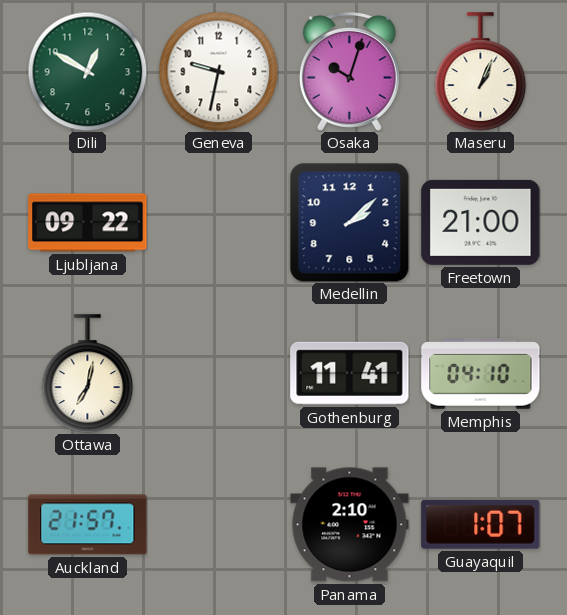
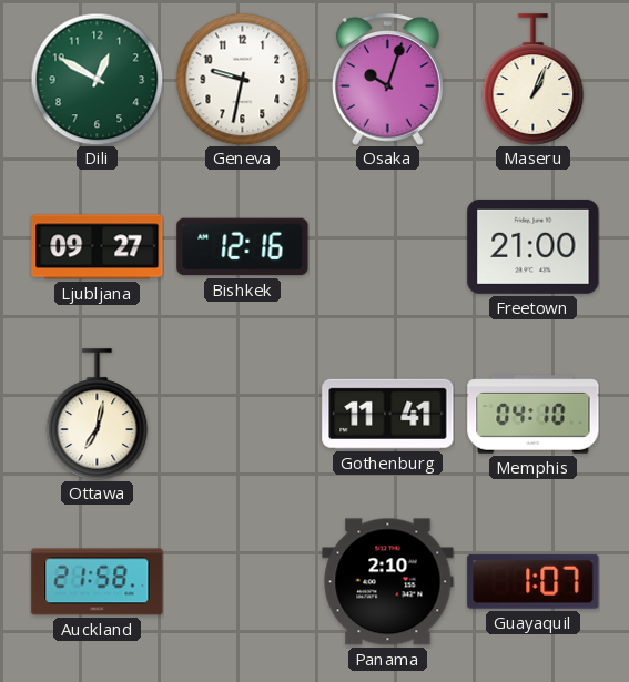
Ljubljana: 09:22 -> 09:27
Bishkek: none -> 12:16
Medellin: 2:08 -> none
Auckland: 21:57 -> 21:58
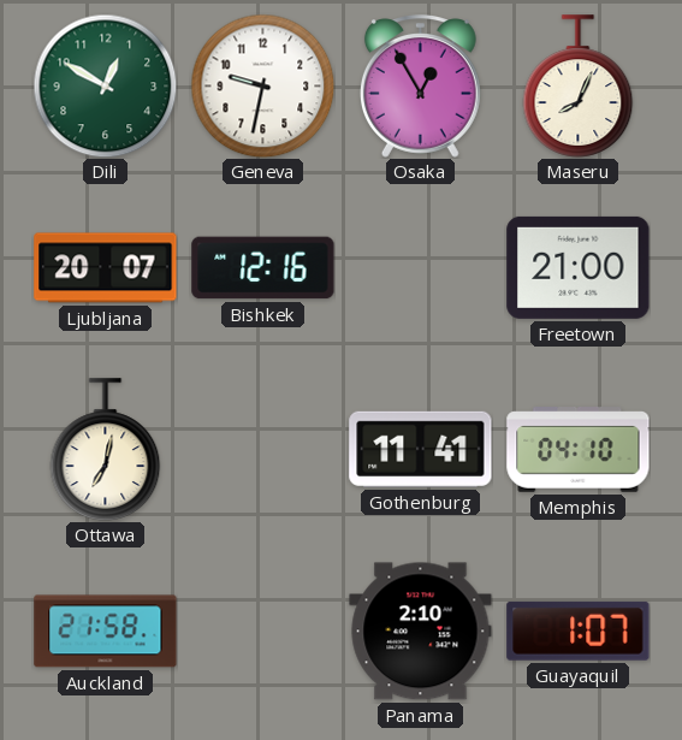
Osaka: 10:03 -> 12:55
Maseru: 1:04 -> 8:04
Ljubljana: 09:27 -> 20:07
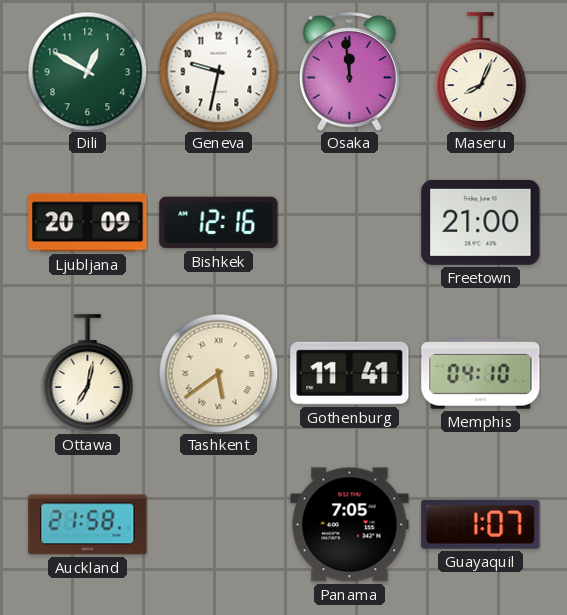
Osaka: 12:55 -> 11:59
Ljubljana: 20:07 -> 20:09
Tashkent: none -> 5:39
Panama: 2:10 -> 7:05
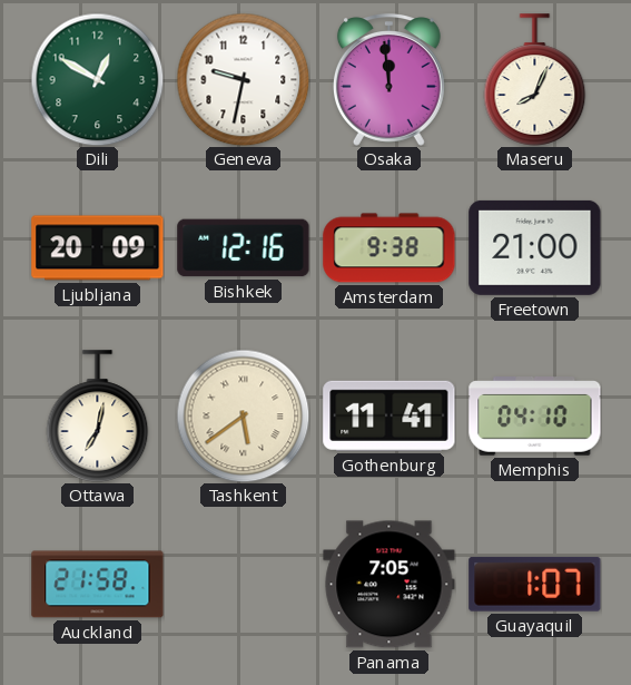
Amsterdam: none -> 9:38
